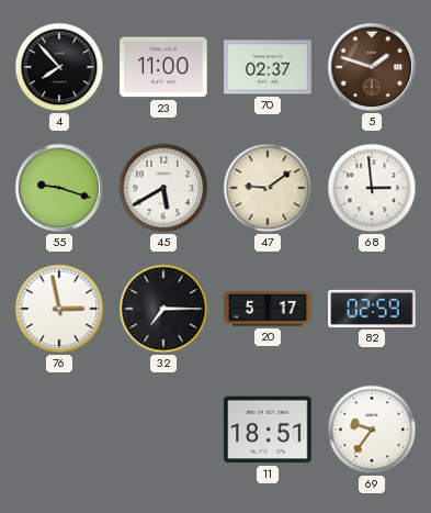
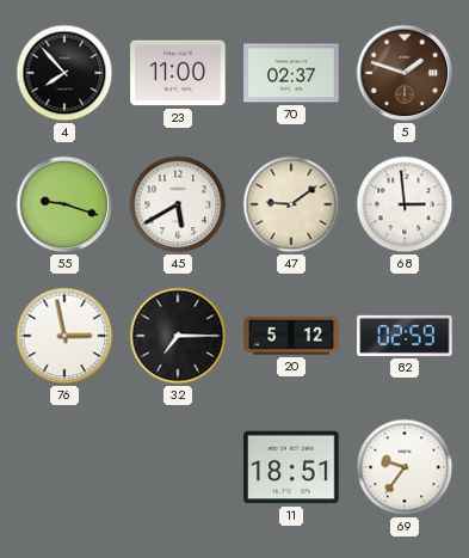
20: 5:17 -> 5:12
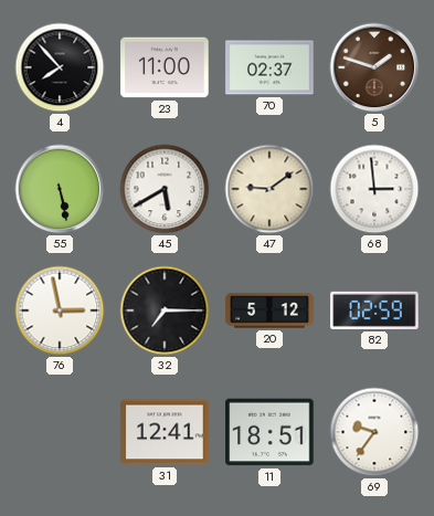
55: 9:18 -> 5:28
31: none -> 12:41
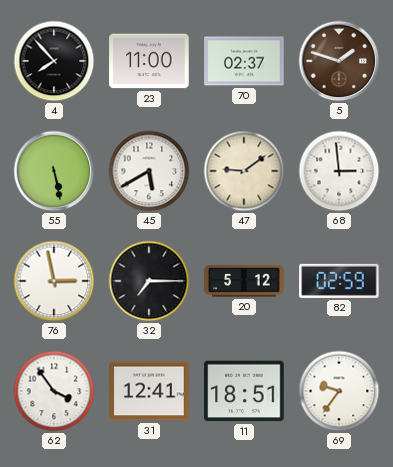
62: none -> 3:54
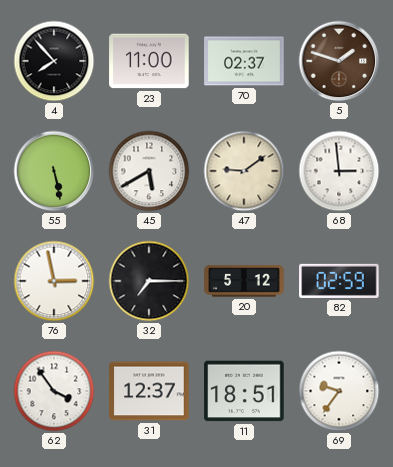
31: 12:41 -> 12:37
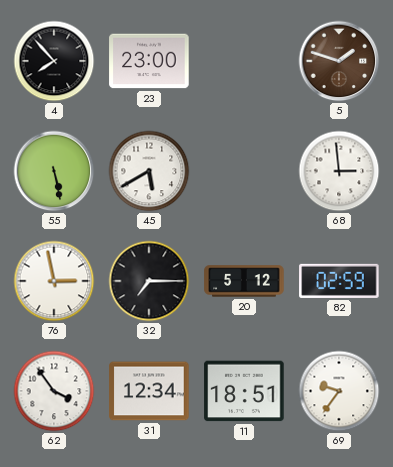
23: 11:00 -> 23:00
70: 02:37 -> none
47: 9:09 -> none
31: 12:37 -> 12:34
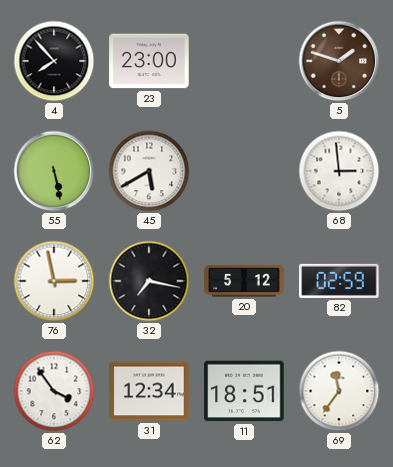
32: 7:15 -> 7:17
69: 9:36 -> 11:36
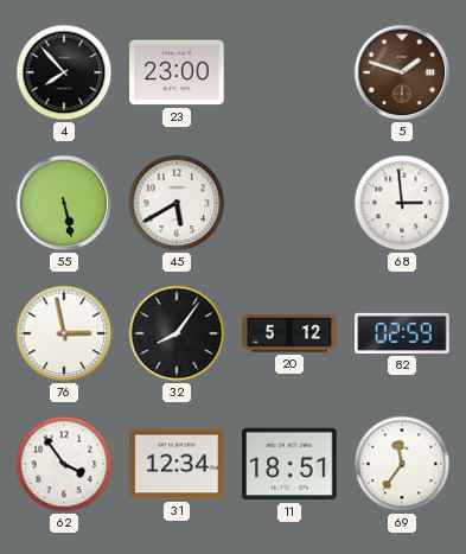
32: 7:17 -> 8:06
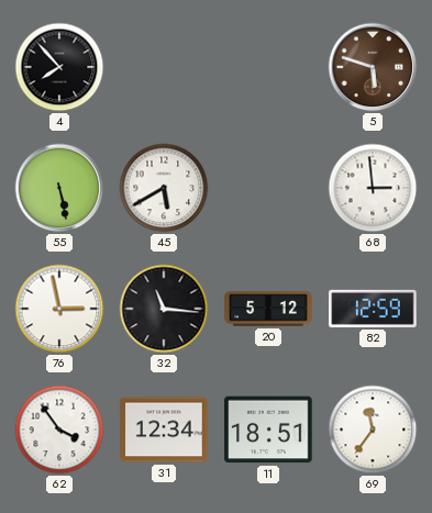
23: 23:00 -> none
5: 1:48 -> 5:48
32: 8:06 -> 11:16
82: 02:59 -> 12:59
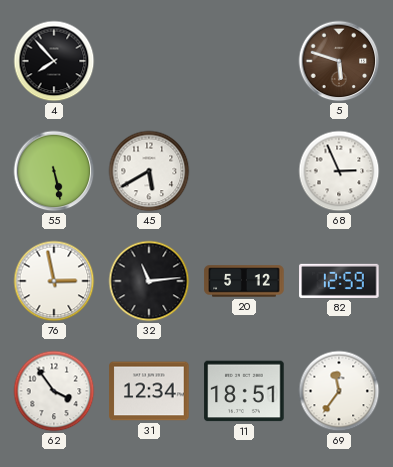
68: 2:59 -> 2:56
32: 11:16 -> 11:14
